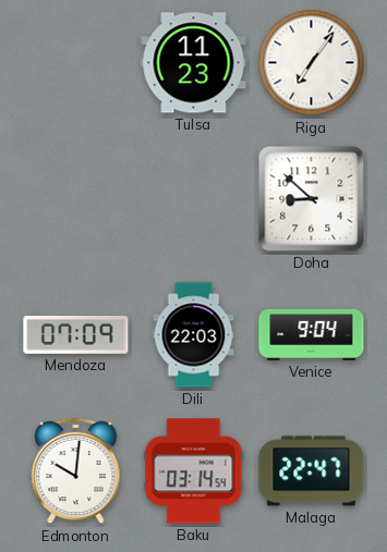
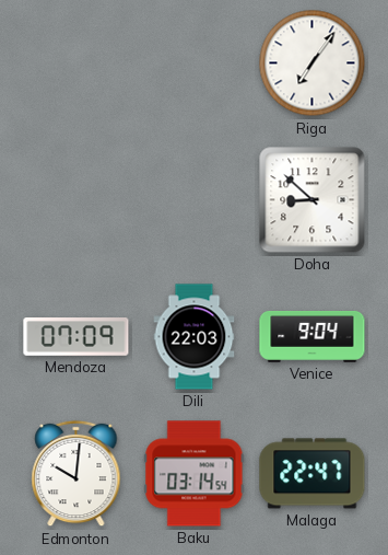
Tulsa: 11:23 -> none
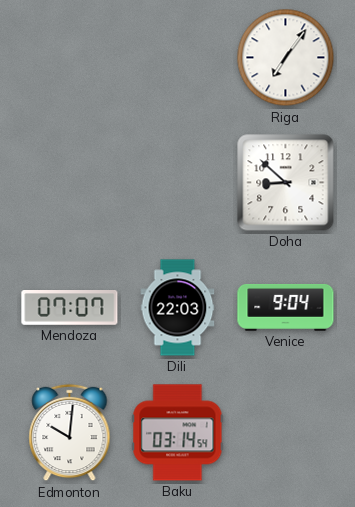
Mendoza: 07:09 -> 07:07
Malaga: 22:47 -> none
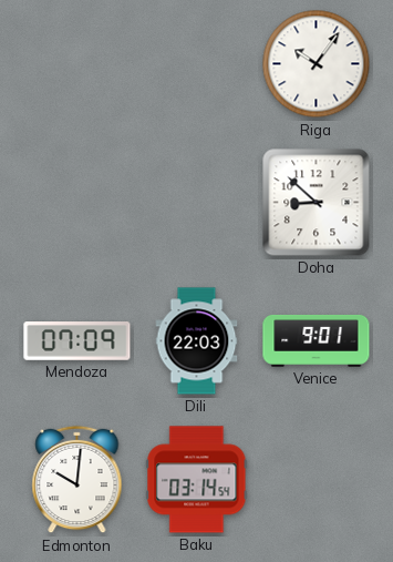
Riga: 7:06 -> 10:06
Mendoza: 07:07 -> 07:09
Venice: 9:04 -> 9:01
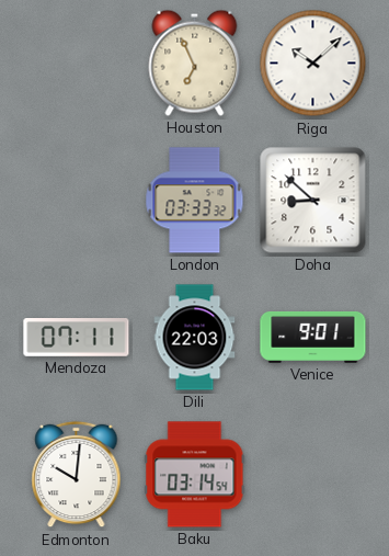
Houston: none -> 6:56
Riga: 10:06 -> 10:08
London: none -> 03:33
Mendoza: 07:09 -> 07:11
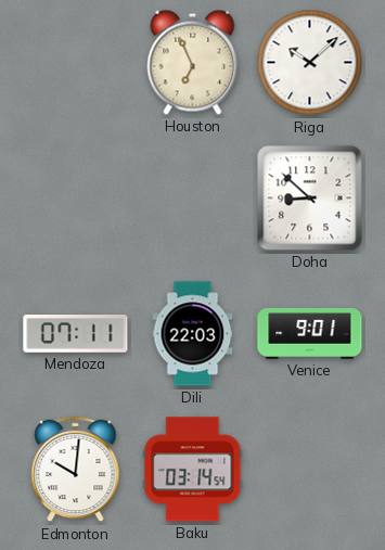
London: 03:33 -> none
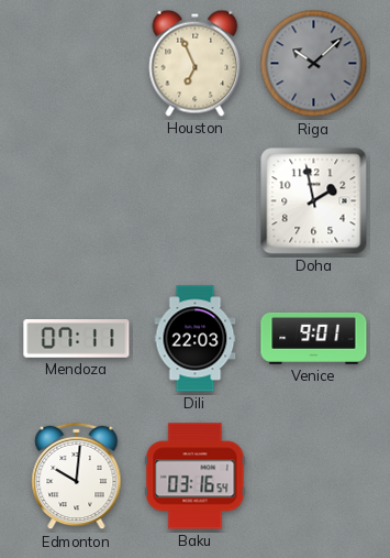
Riga dial: white -> grey
Doha: 8:52 -> 1:58
Baku: 03:14 -> 03:16
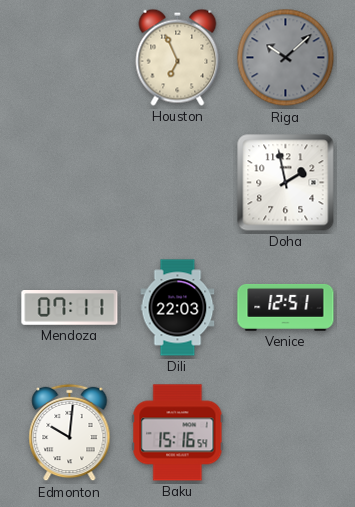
Venice: 9:01 -> 12:51
Baku: 03:16 -> 15:16
